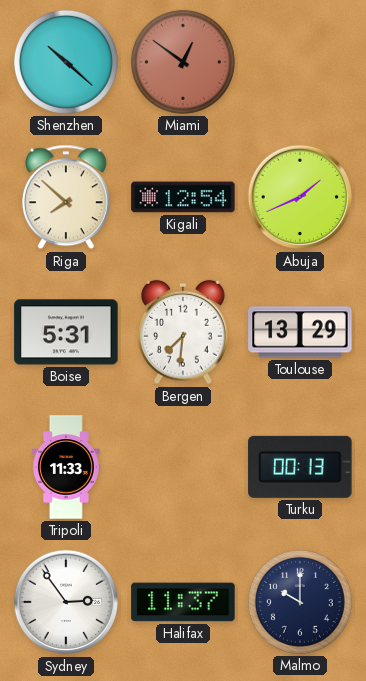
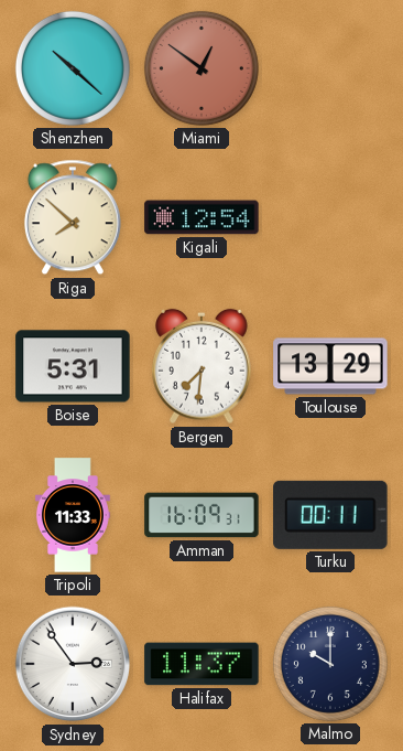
Abuja: 1:41 -> none
Amman: none -> 16:09
Turku: 00:13 -> 00:11
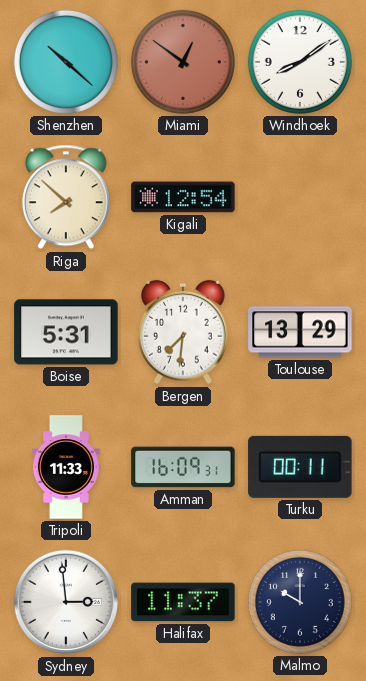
Windhoek: none -> 8:09
Sydney: 2:54 -> 2:59
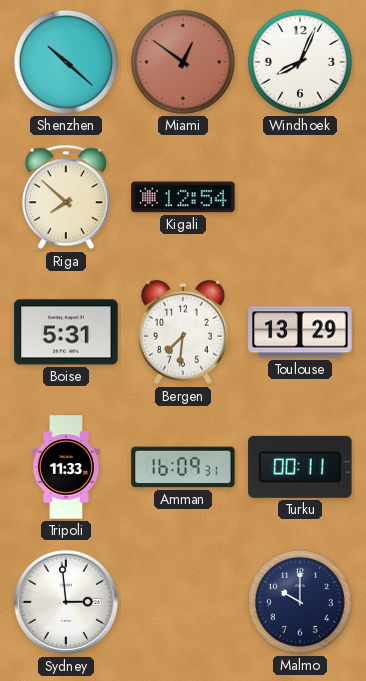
Windhoek: 8:09 -> 8:04
Halifax: 11:37 -> none
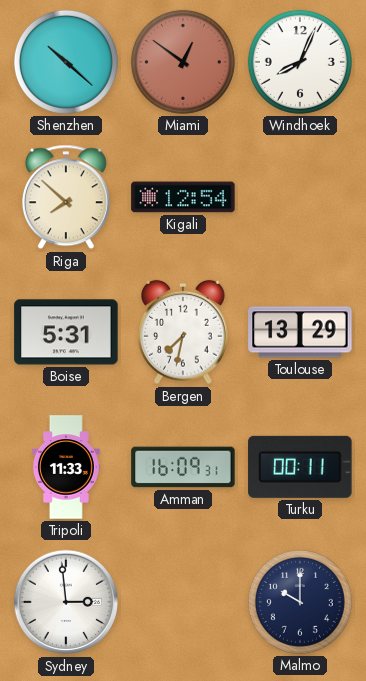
Bergen: 7:31 -> 7:32
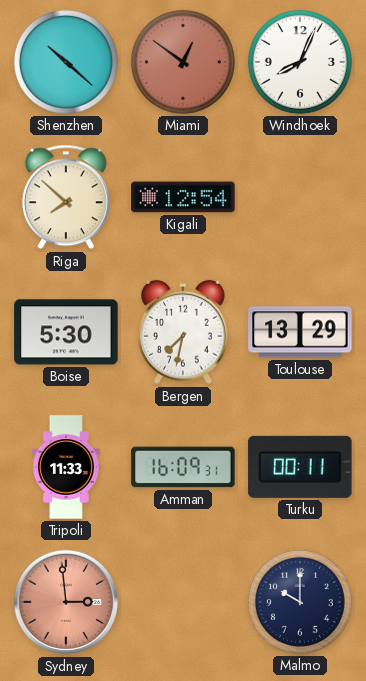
Boise: 5:31 -> 5:30
Sydney dial: white -> salmon
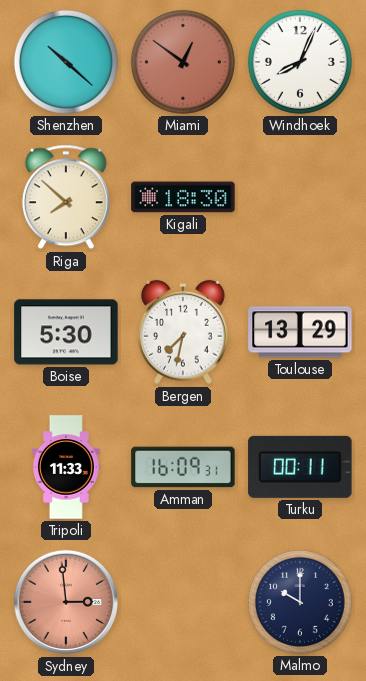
Kigali: 12:54 -> 18:30
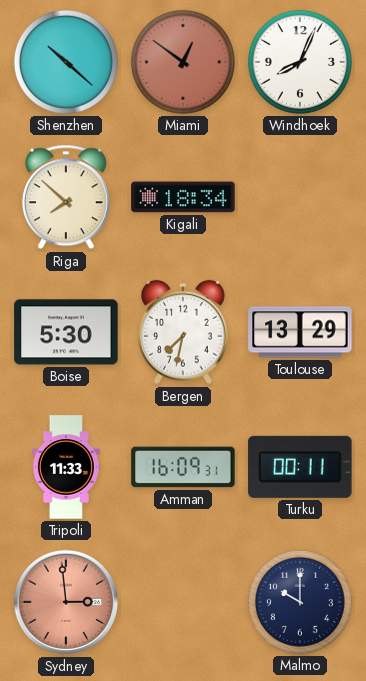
Kigali: 18:30 -> 18:34
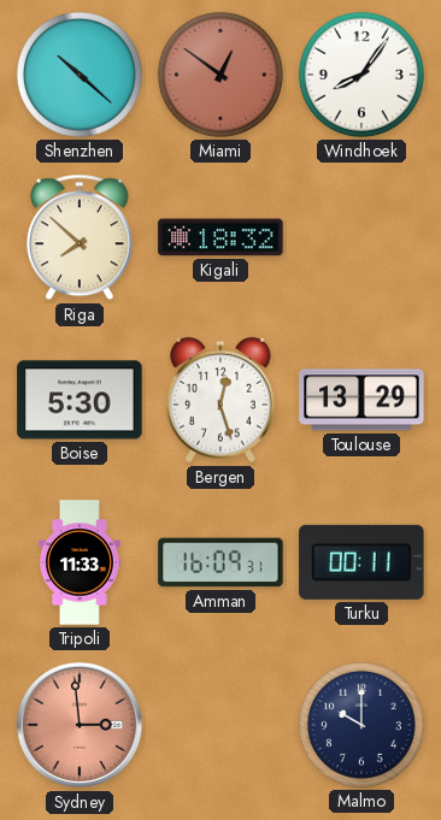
Windhoek: 8:04 -> 8:06
Kigali: 18:34 -> 18:32
Bergen: 7:32 -> 12:27
